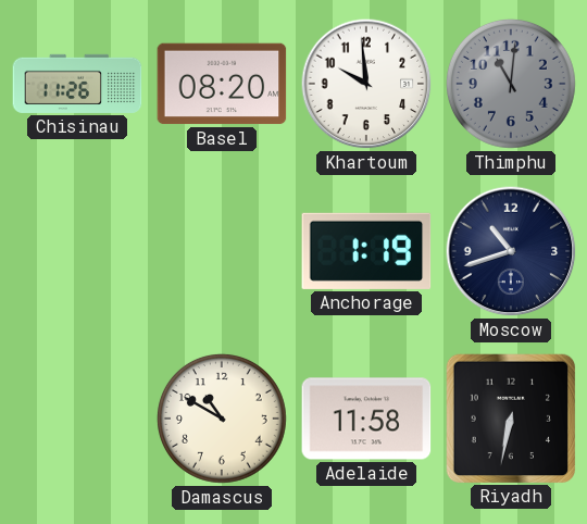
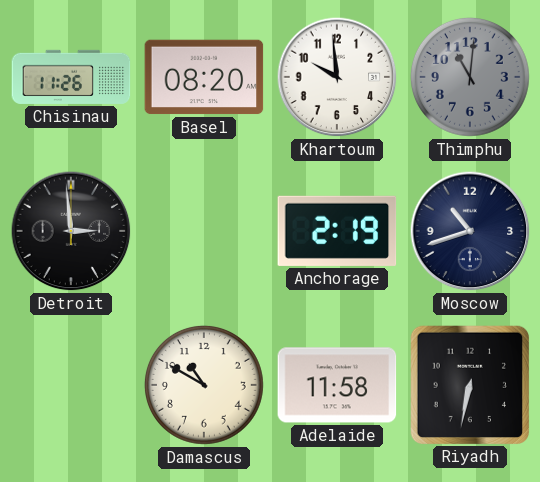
Detroit: none -> 2:59
Anchorage: 1:19 -> 2:19
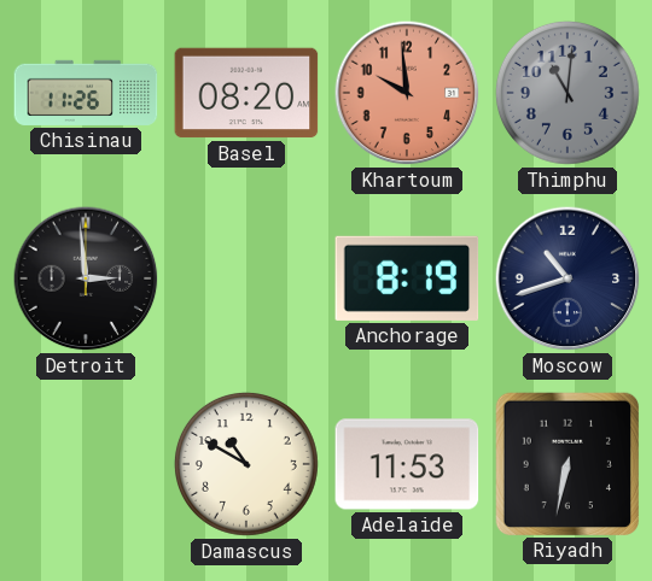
Khartoum dial: white -> salmon
Anchorage: 2:19 -> 8:19
Adelaide: 11:58 -> 11:53
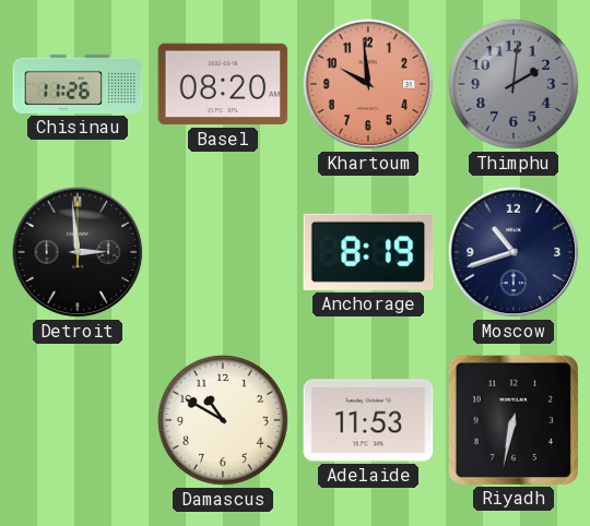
Thimphu: 11:01 -> 2:01
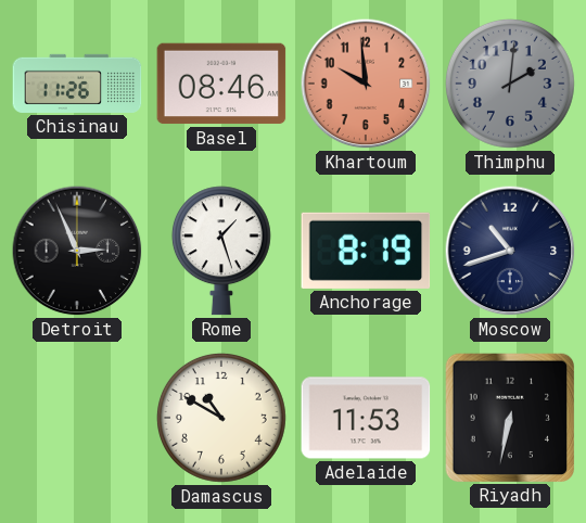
Basel: 08:20 -> 08:46
Detroit: 2:59 -> 2:56
Rome: none -> 1:27
